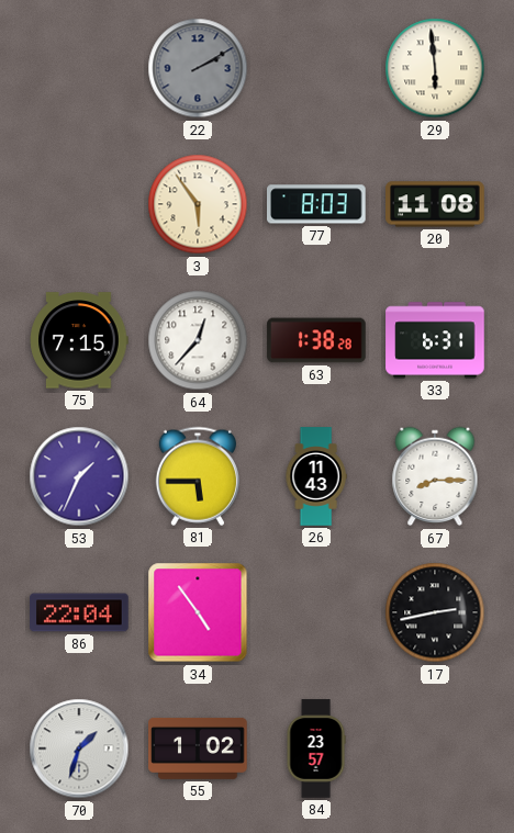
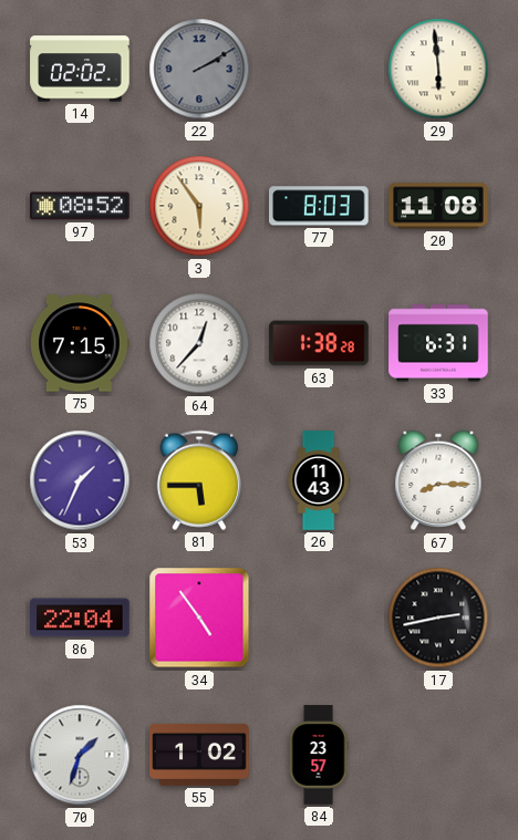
14: none -> 02:02
97: none -> 08:52
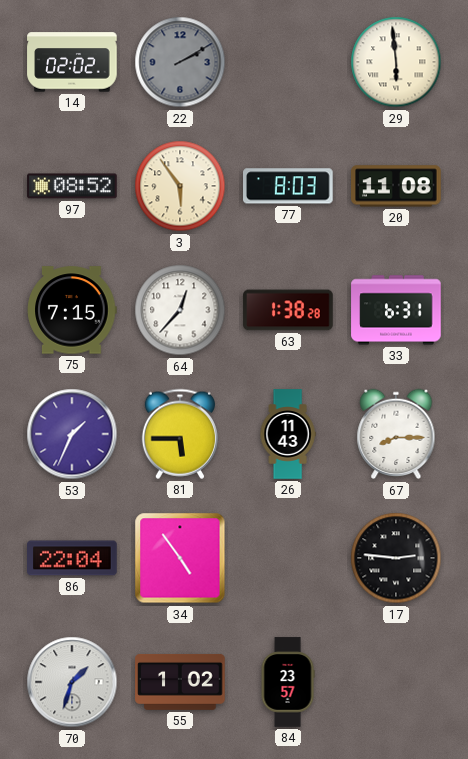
17: 2:43 -> 2:46
